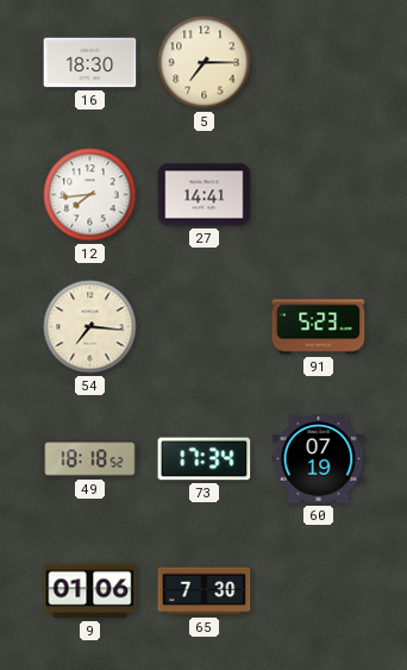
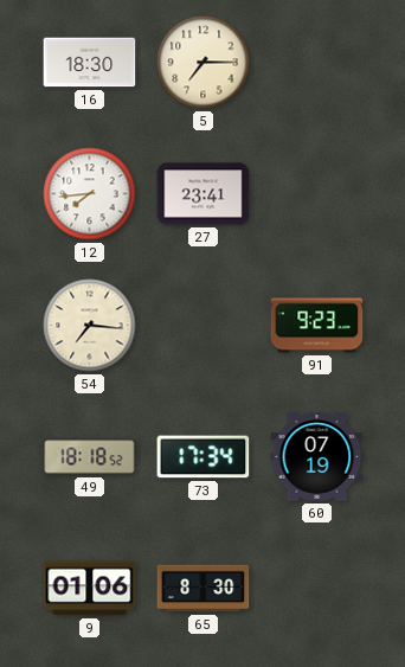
27: 14:41 -> 23:41
91: 5:23 -> 9:23
65: 7:30 -> 8:30
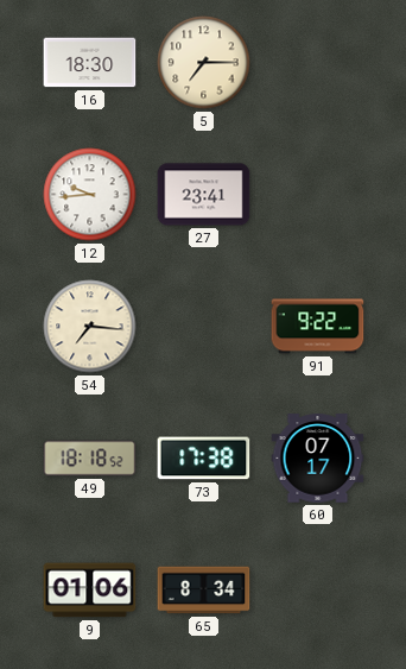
12: 7:44 -> 9:44
91: 9:23 -> 9:22
73: 17:34 -> 17:38
60: 07:19 -> 07:17
65: 8:30 -> 8:34
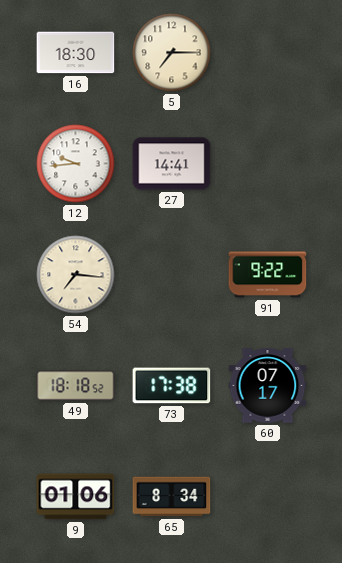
27: 23:41 -> 14:41
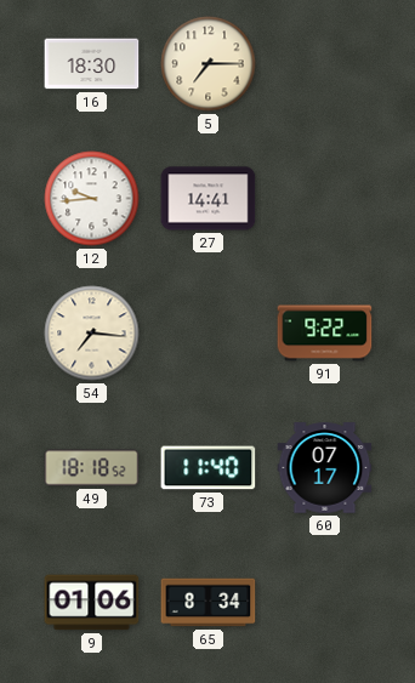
73: 17:38 -> 11:40
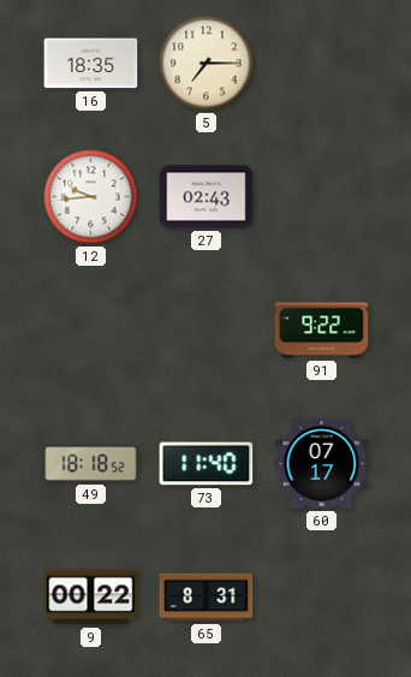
16: 18:30 -> 18:35
27: 14:41 -> 02:43
54: 7:16 -> none
9: 01:06 -> 00:22
65: 8:34 -> 8:31
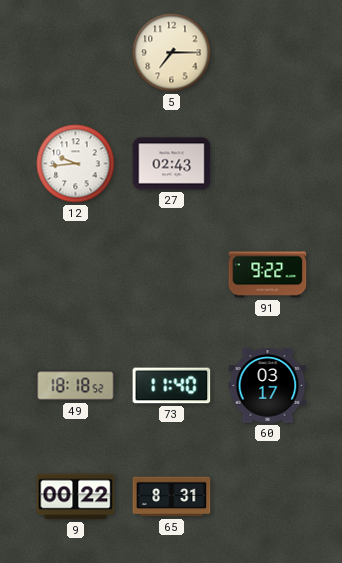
16: 18:35 -> none
60: 07:17 -> 03:17
